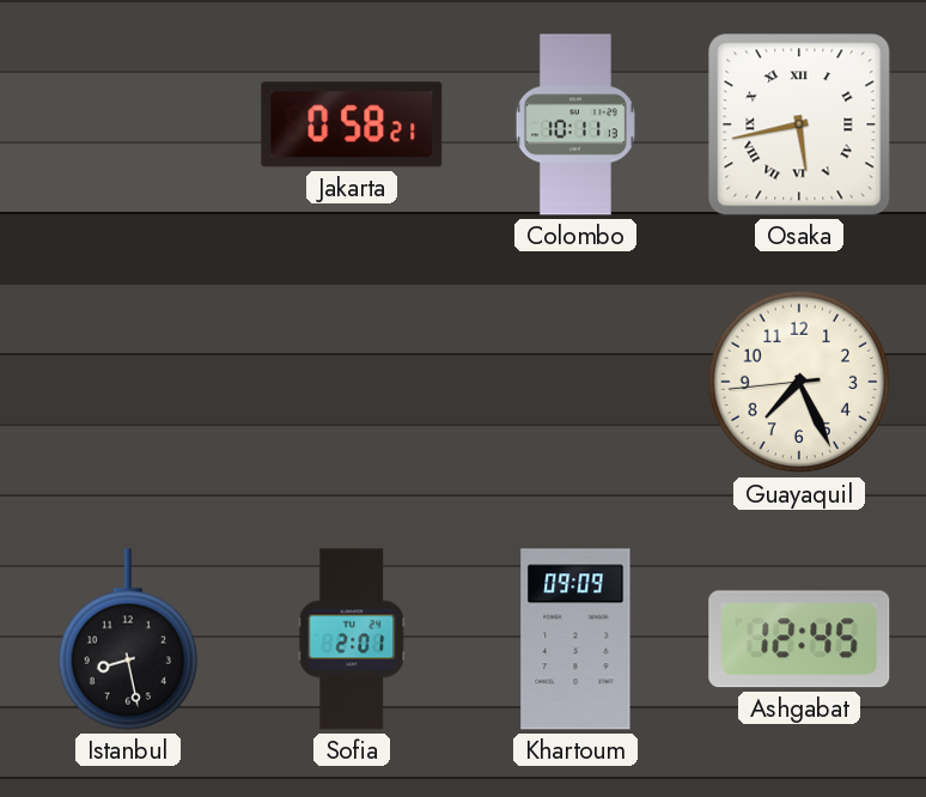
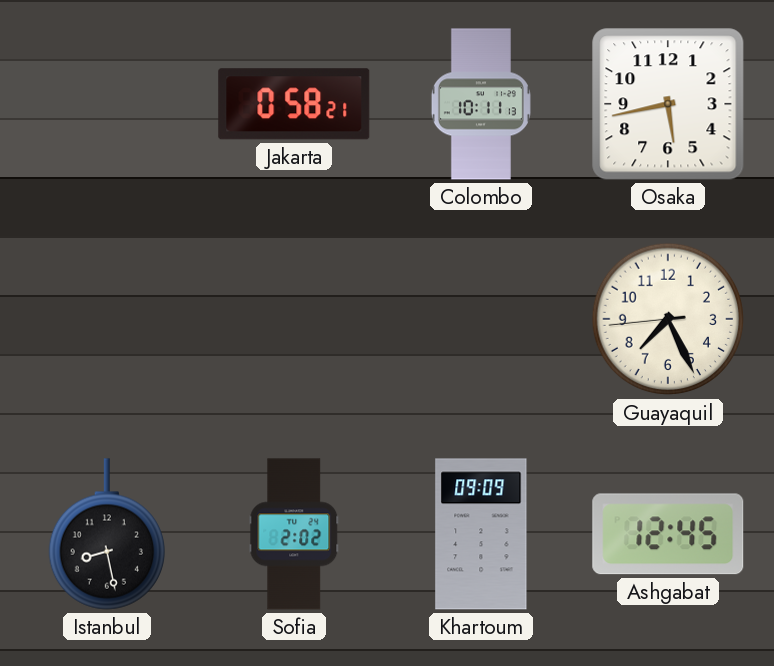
Osaka numerals: Roman -> Arabic
Sofia: 2:01 -> 2:02
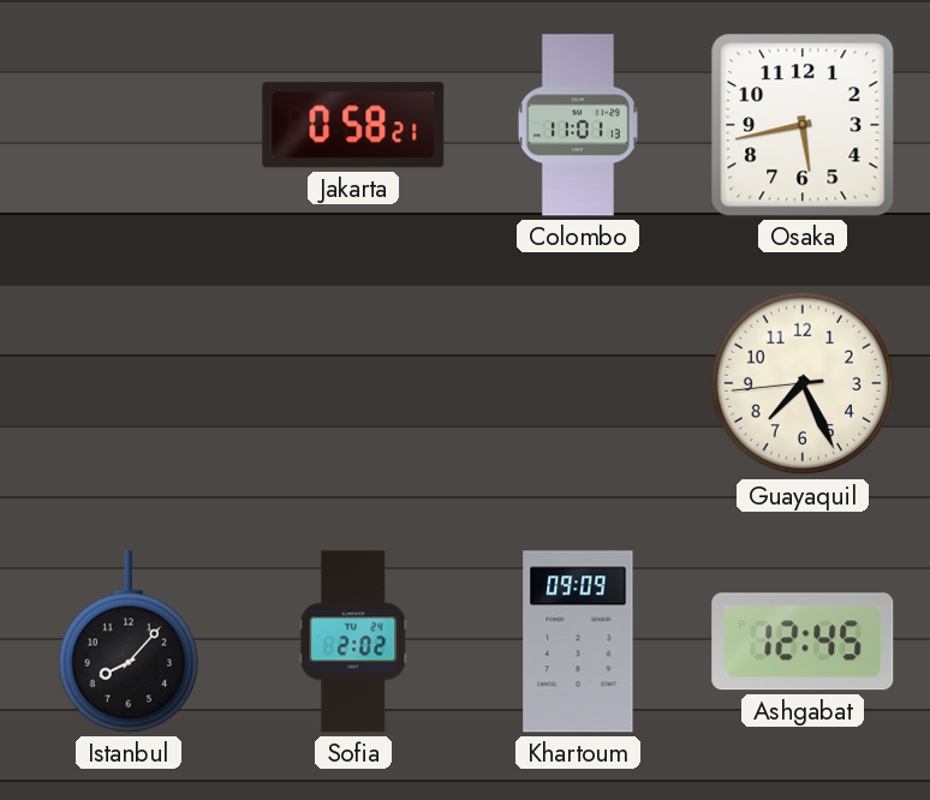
Colombo: 10:11 -> 11:01
Istanbul: 8:28 -> 8:07
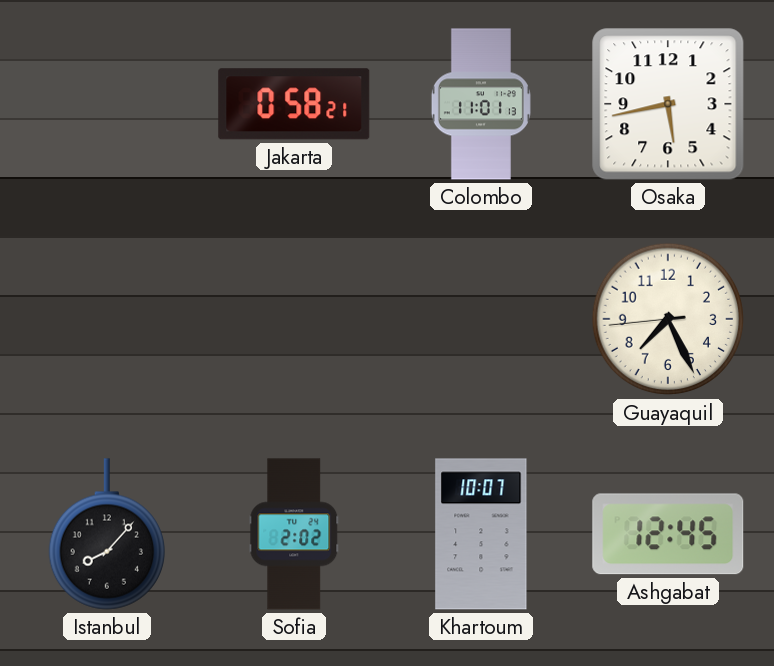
Khartoum: 09:09 -> 10:07
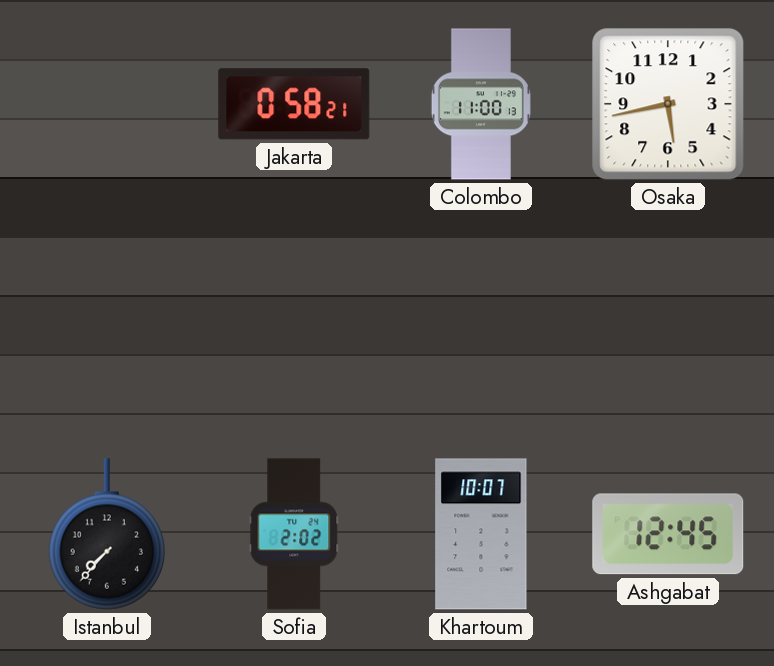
Colombo: 11:01 -> 11:00
Guayaquil: 7:25 -> none
Istanbul: 8:07 -> 7:37
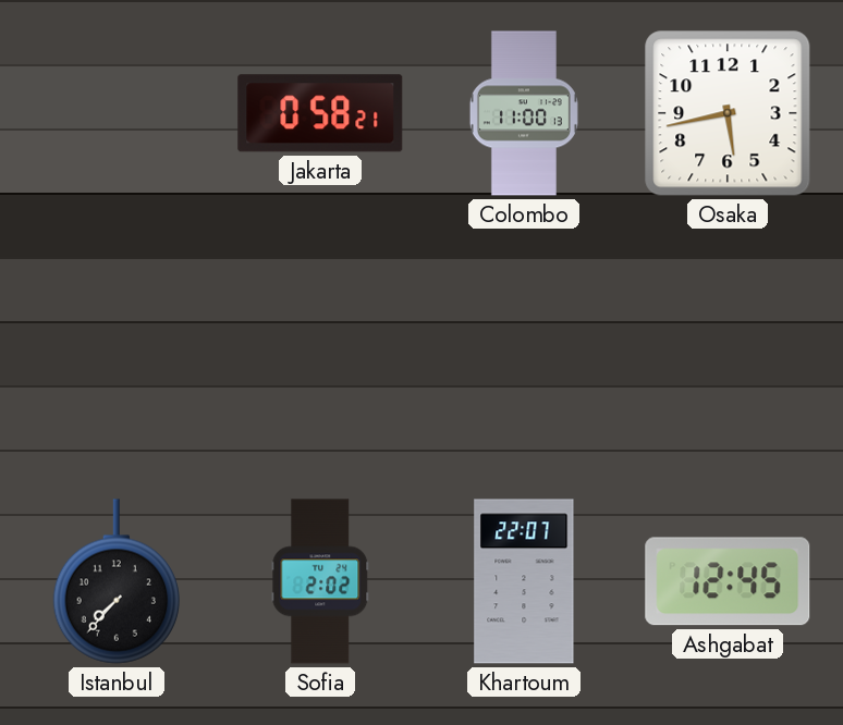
Khartoum: 10:07 -> 22:07
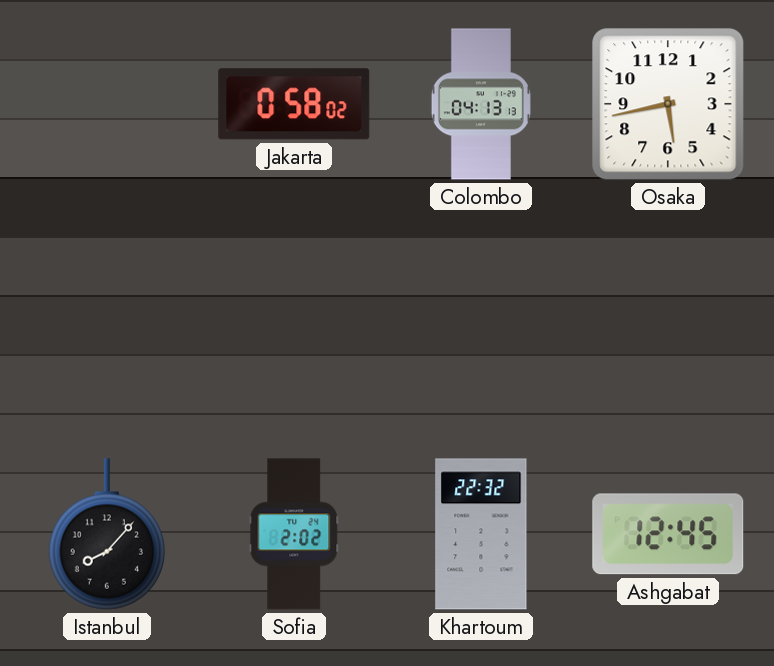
Jakarta: 0:58:21 -> 0:58:02
Colombo: 11:00 -> 04:13
Istanbul: 7:37 -> 8:07
Khartoum: 22:07 -> 22:32
